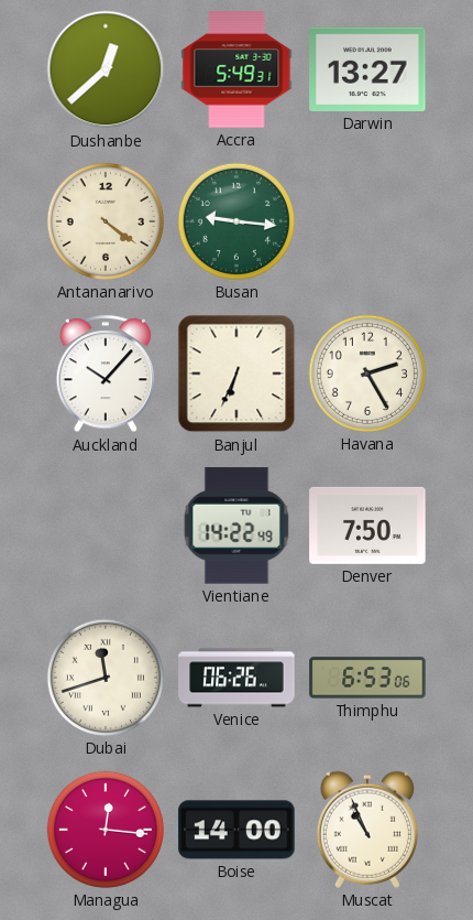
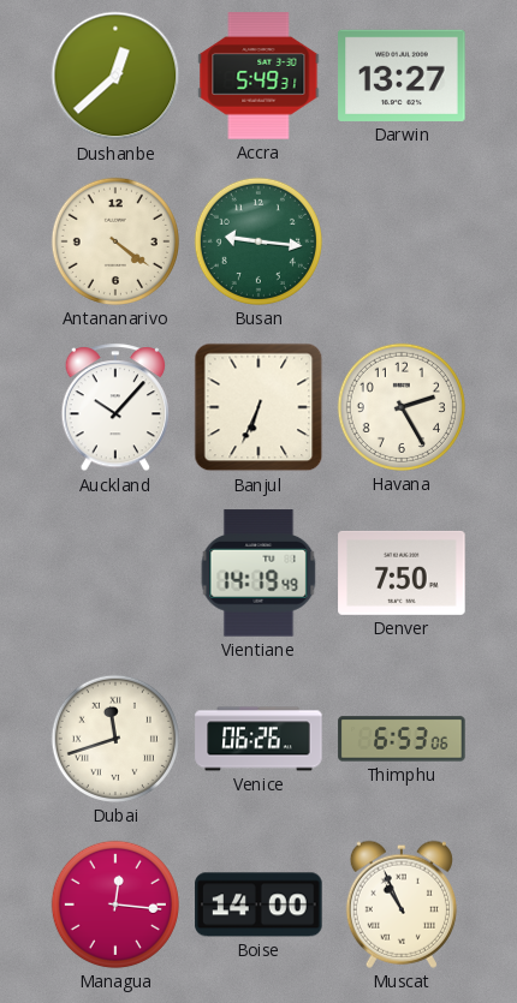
Vientiane: 14:22 -> 14:19
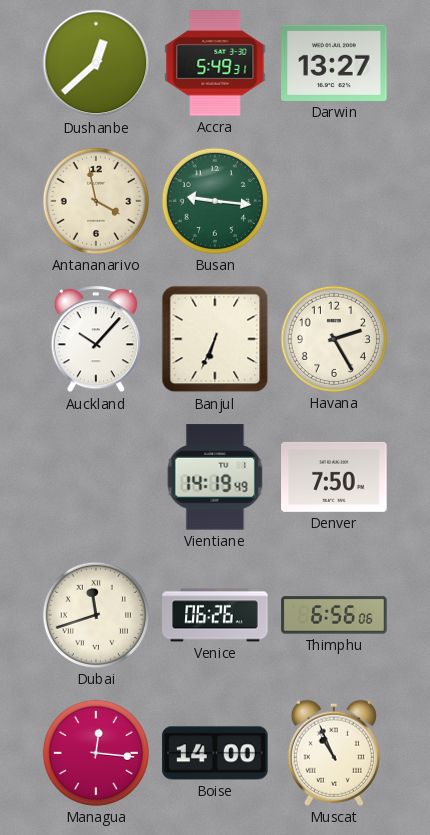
Antananarivo: 4:21 -> 3:58
Thimphu: 6:53 -> 6:56
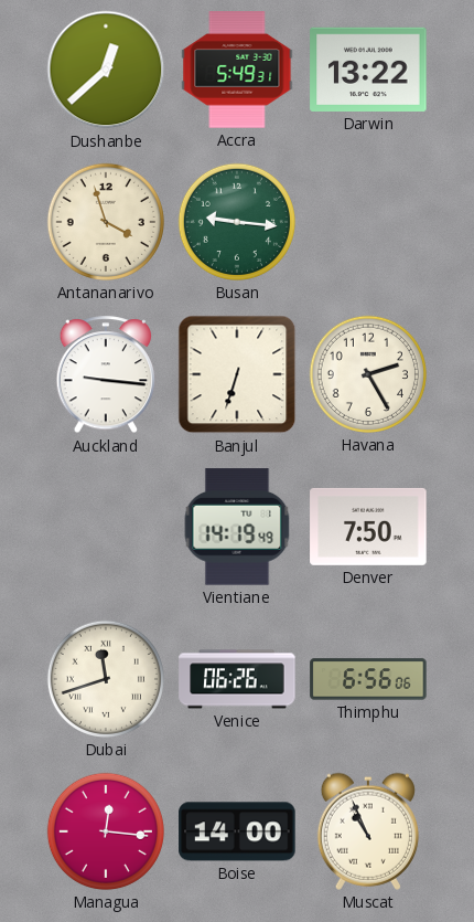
Darwin: 13:27 -> 13:22
Antananarivo: 3:58 -> 3:57
Auckland: 10:07 -> 9:16
Banjul: 6:34 -> 6:33
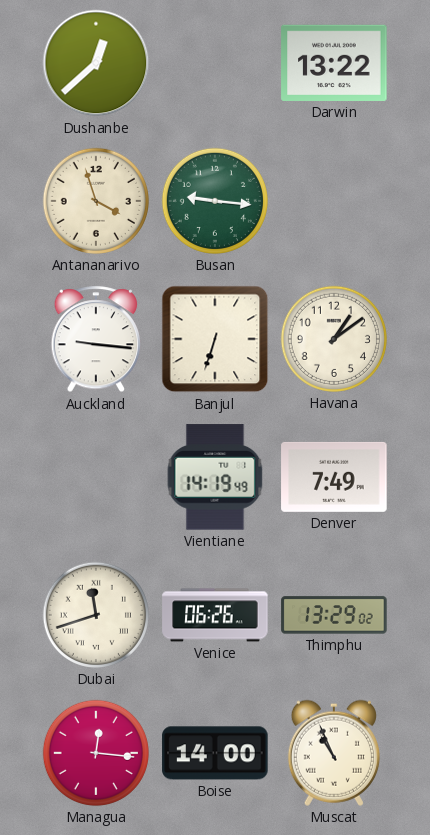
Accra: 5:49 -> none
Havana: 2:25 -> 1:09
Denver: 7:50 -> 7:49
Thimphu: 6:56 -> 13:29
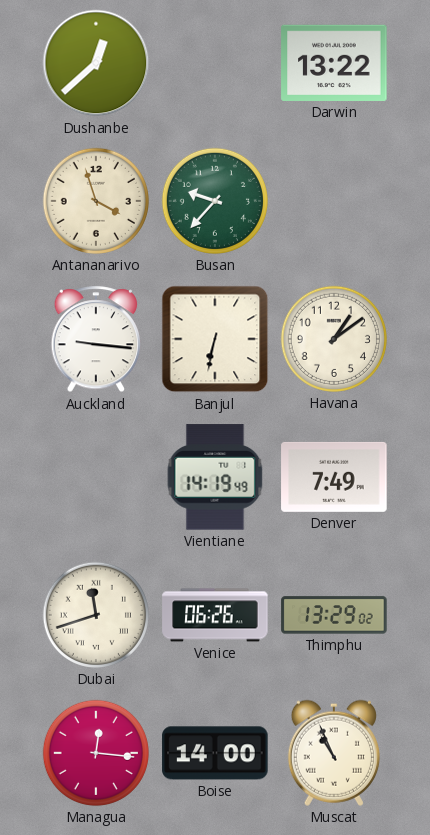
Busan: 9:16 -> 9:37
Banjul: 6:33 -> 6:32
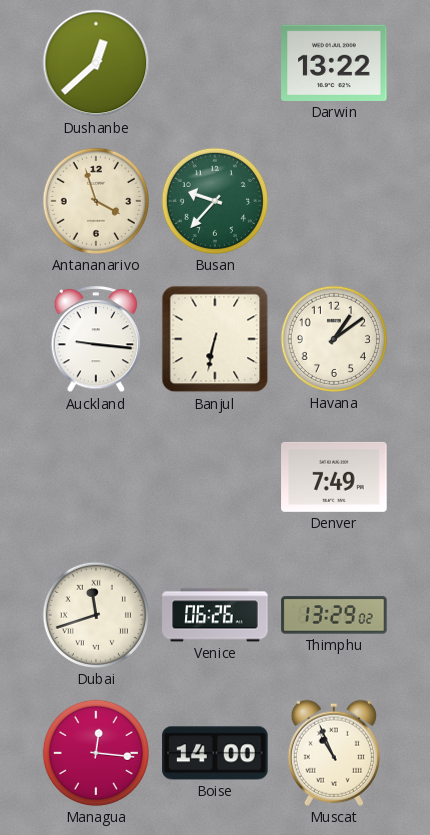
Vientiane: 14:19 -> none
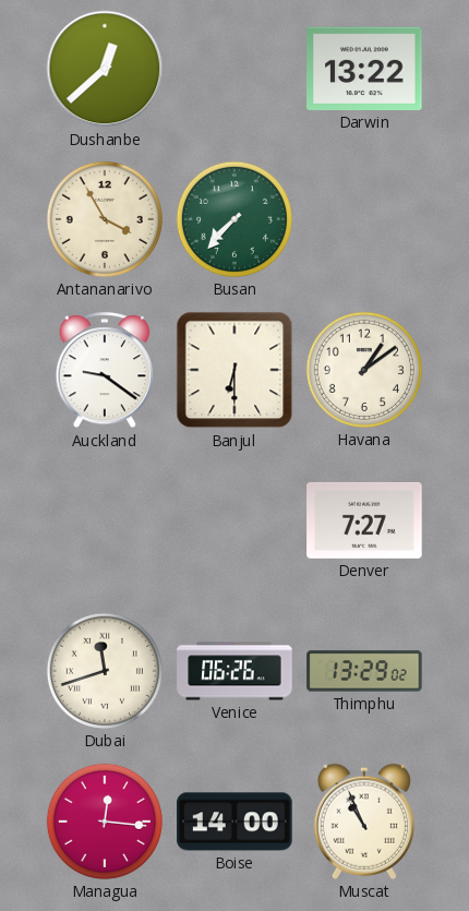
Antananarivo: 3:57 -> 3:55
Busan: 9:37 -> 7:37
Auckland: 9:16 -> 9:21
Banjul: 6:32 -> 6:30
Denver: 7:49 -> 7:27
